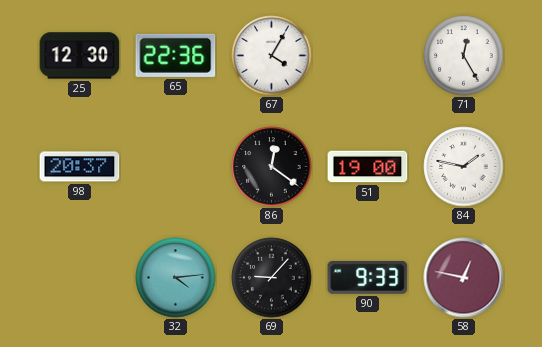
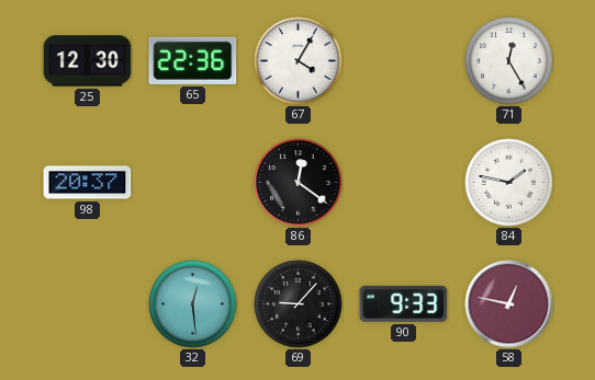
51: 19:00 -> none
32: 4:14 -> 12:29
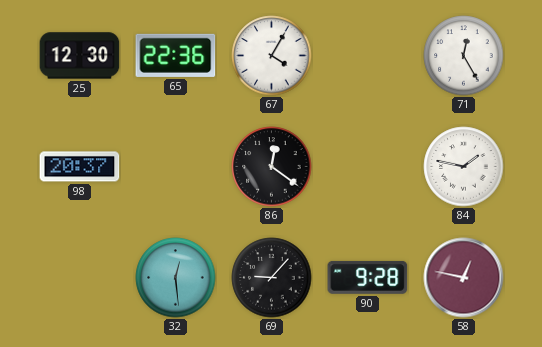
90: 9:33 -> 9:28
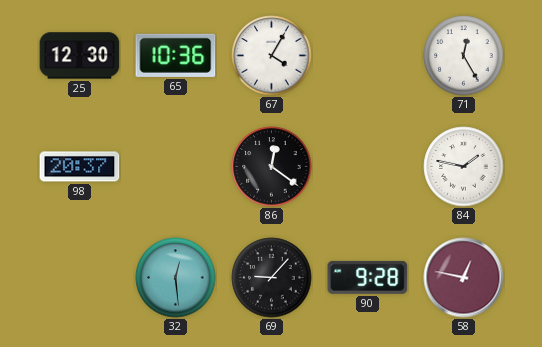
65: 22:36 -> 10:36
